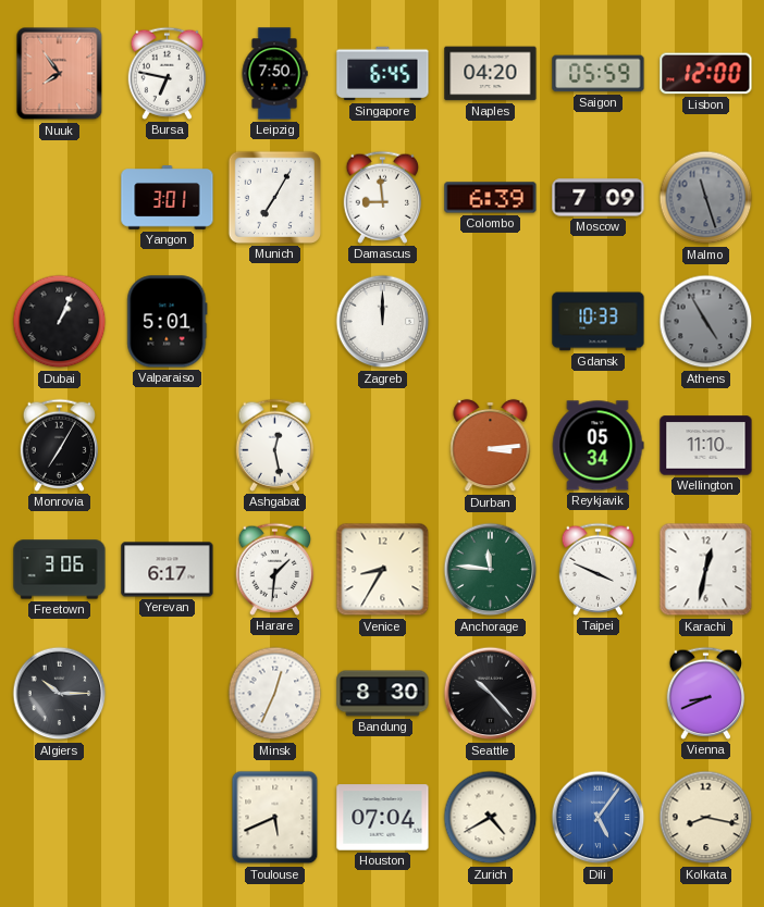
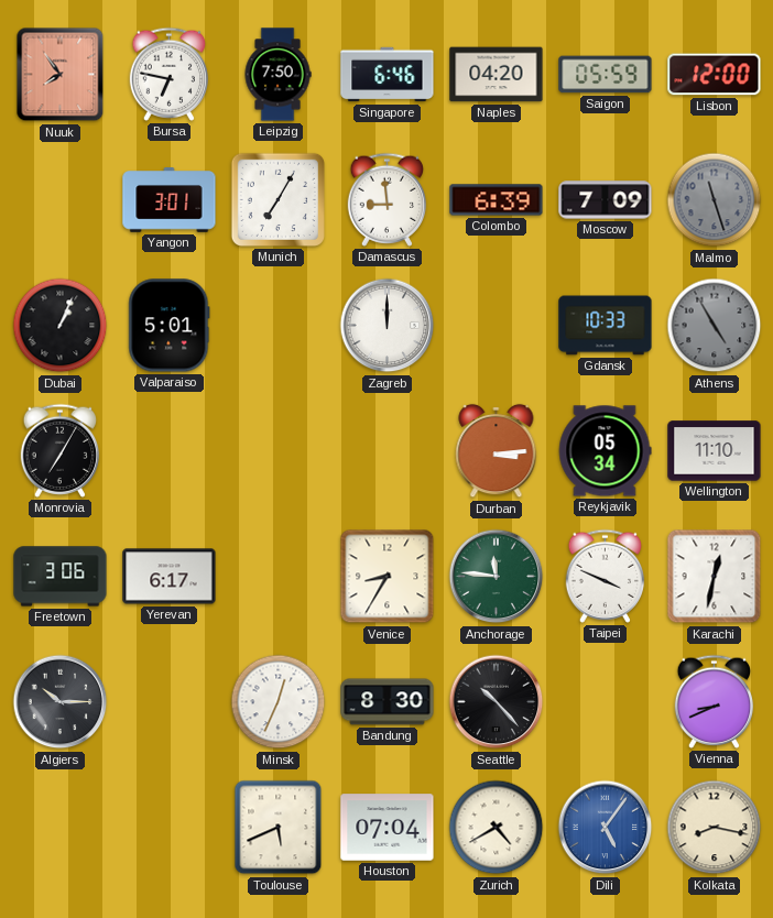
Singapore: 6:45 -> 6:46
Ashgabat: 12:28 -> none
Harare: 1:31 -> none
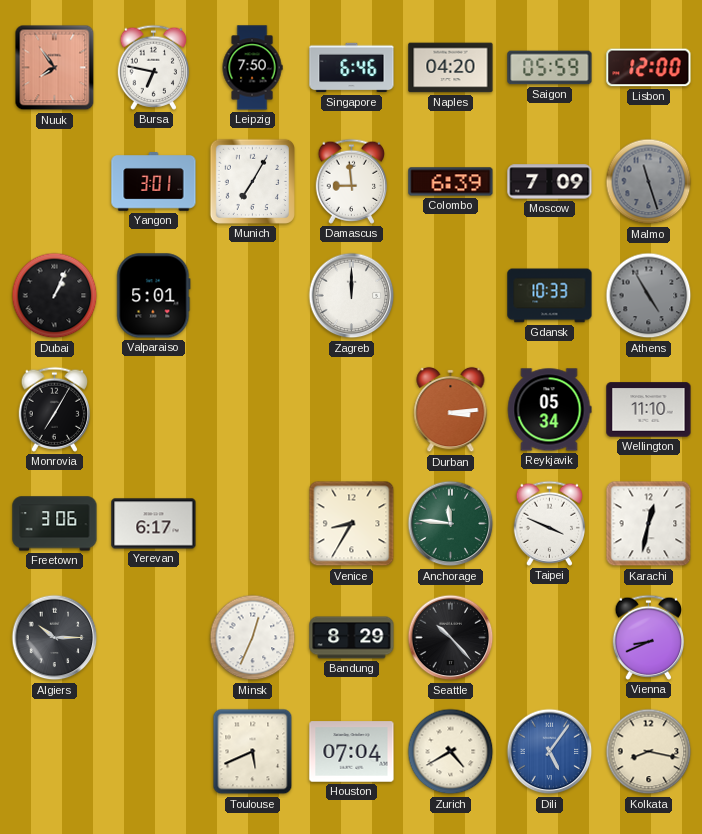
Bandung: 8:30 -> 8:29
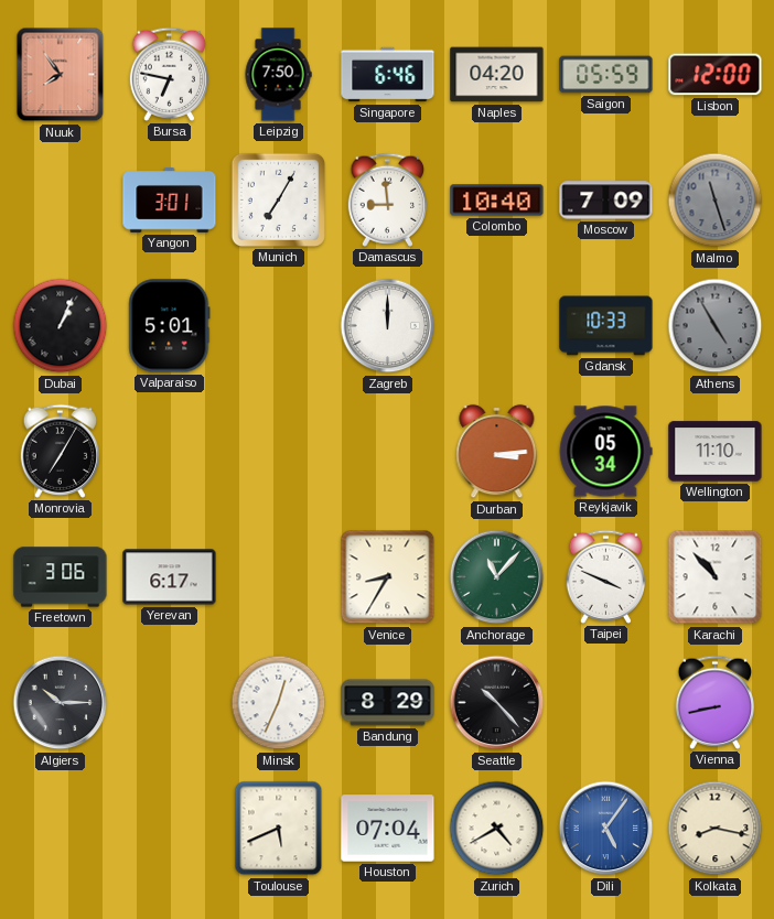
Colombo: 6:39 -> 10:40
Anchorage: 11:46 -> 11:07
Karachi: 12:32 -> 10:53
Vienna: 8:41 -> 8:43
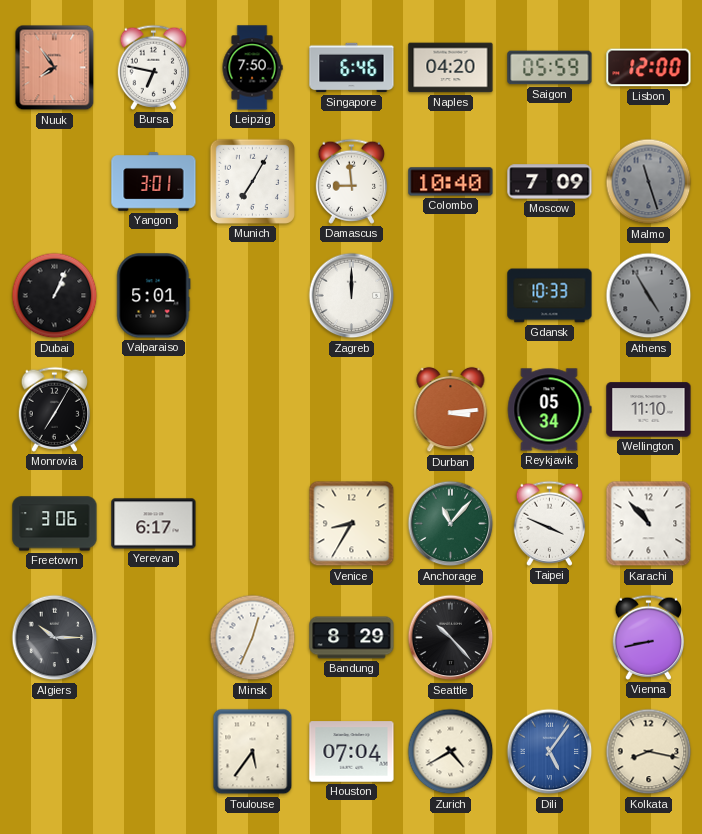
Toulouse: 5:41 -> 5:36
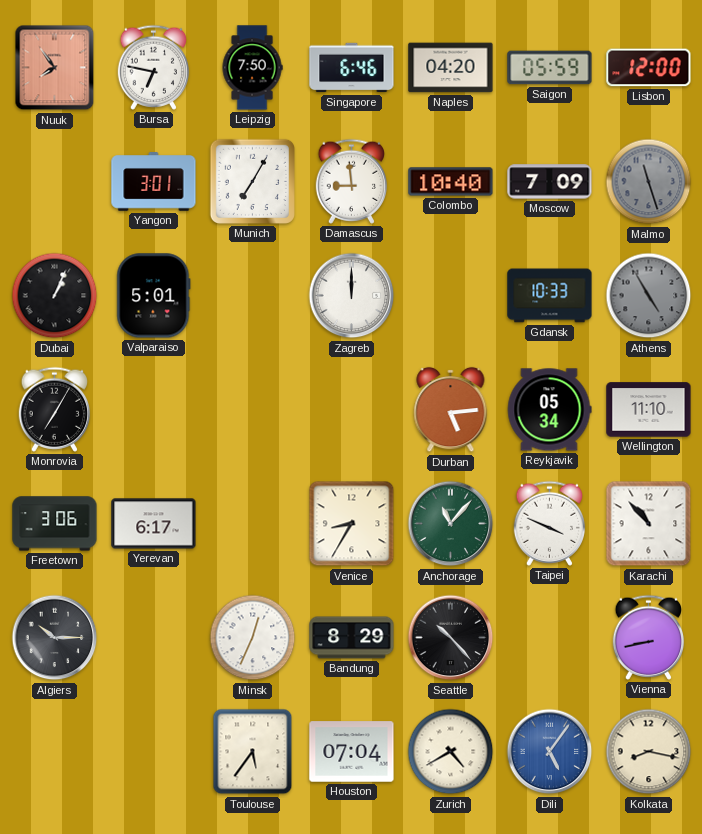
Durban: 3:14 -> 5:14
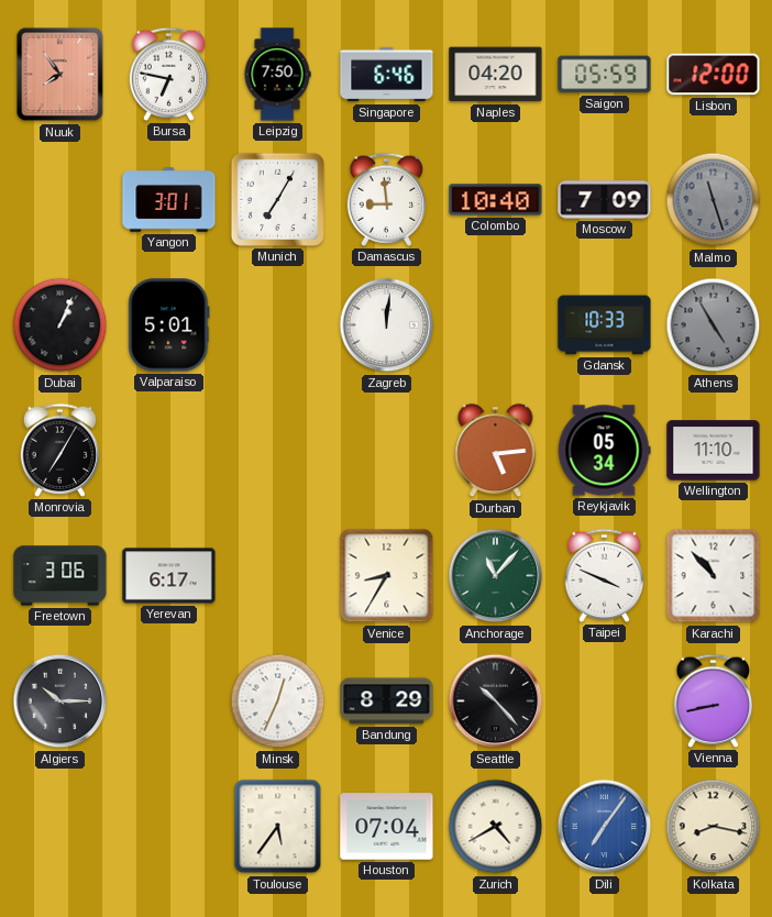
Zagreb: 12:00 -> 12:01
Dili: 5:06 -> 7:06
